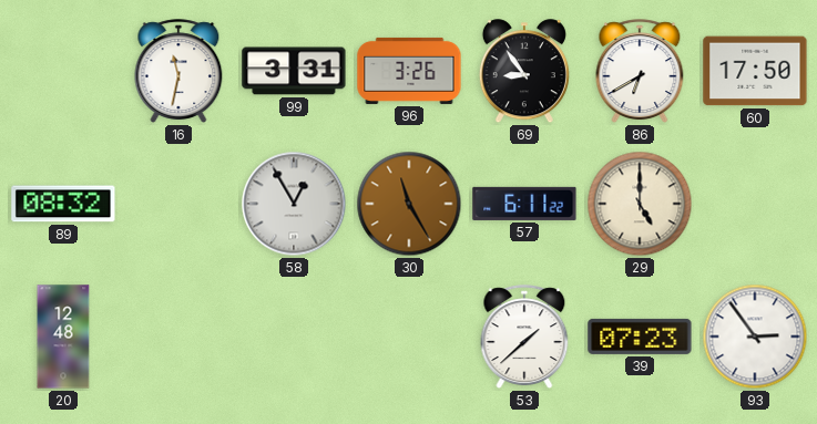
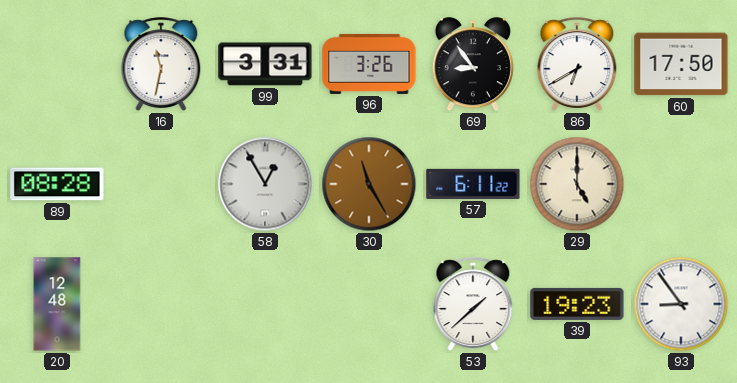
89: 08:32 -> 08:28
39: 07:23 -> 19:23
93: 2:54 -> 8:54
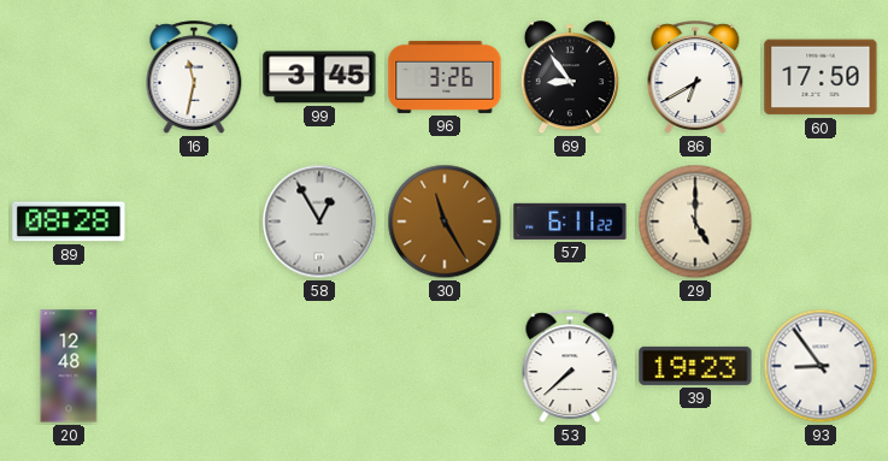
99: 3:31 -> 3:45
53: 1:38 -> 7:38
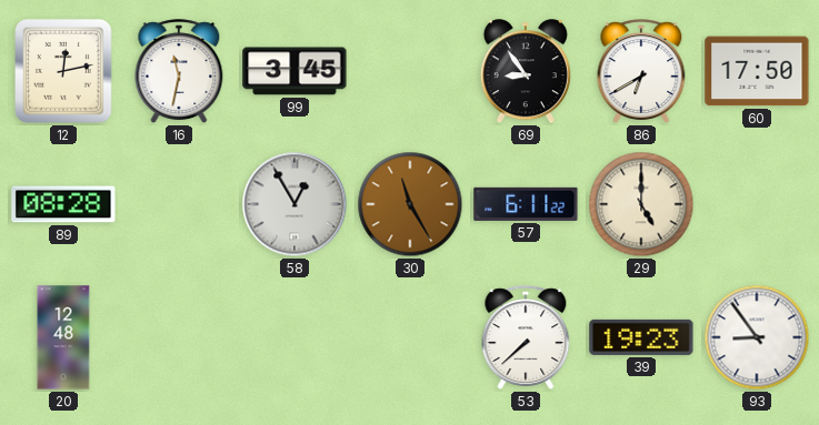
12: none -> 12:13
96: 3:26 -> none
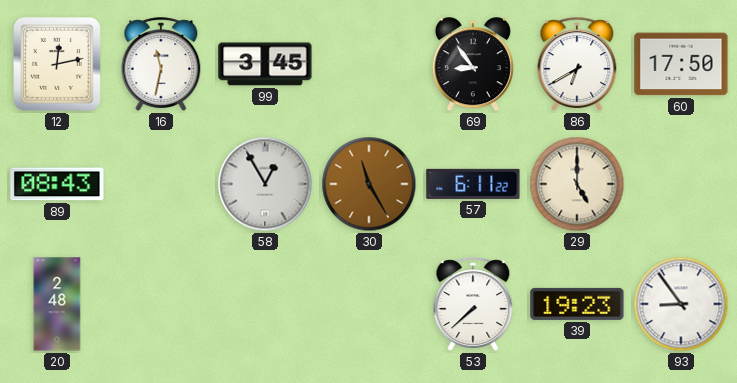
89: 08:28 -> 08:43
20: 12:48 -> 2:48
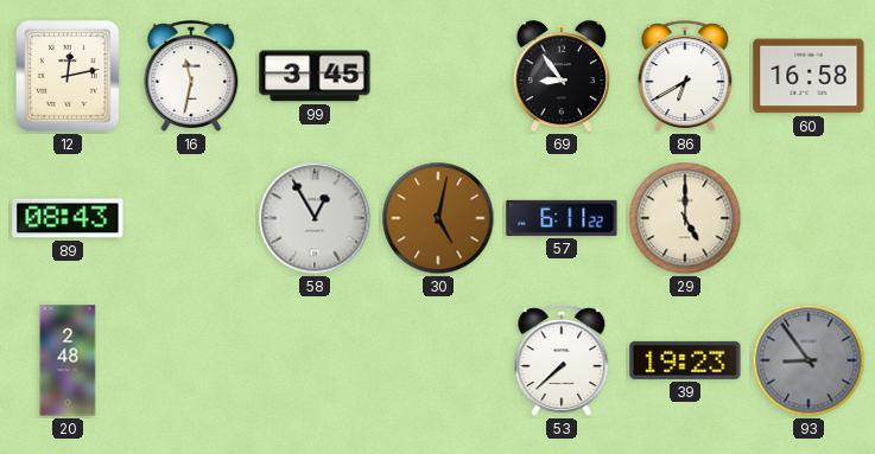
60: 17:50 -> 16:58
30: 11:25 -> 5:02
93 dial: white -> grey
